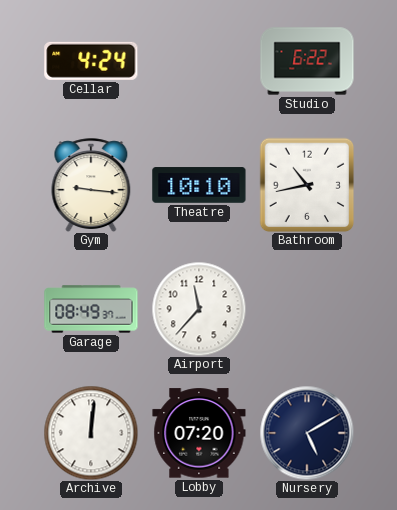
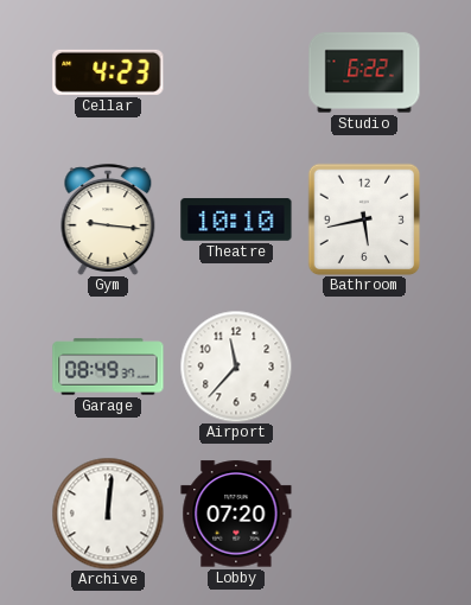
Cellar: 4:24 -> 4:23
Bathroom: 10:43 -> 5:43
Nursery: 5:10 -> none
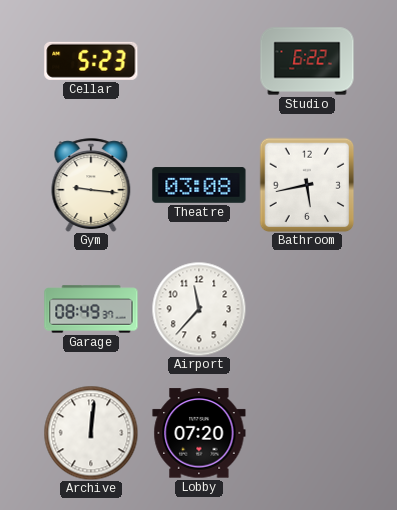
Cellar: 4:23 -> 5:23
Theatre: 10:10 -> 03:08
